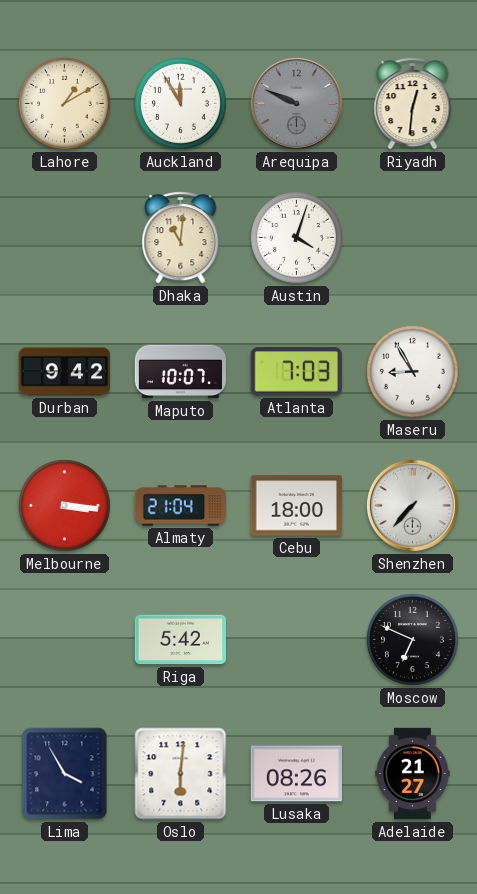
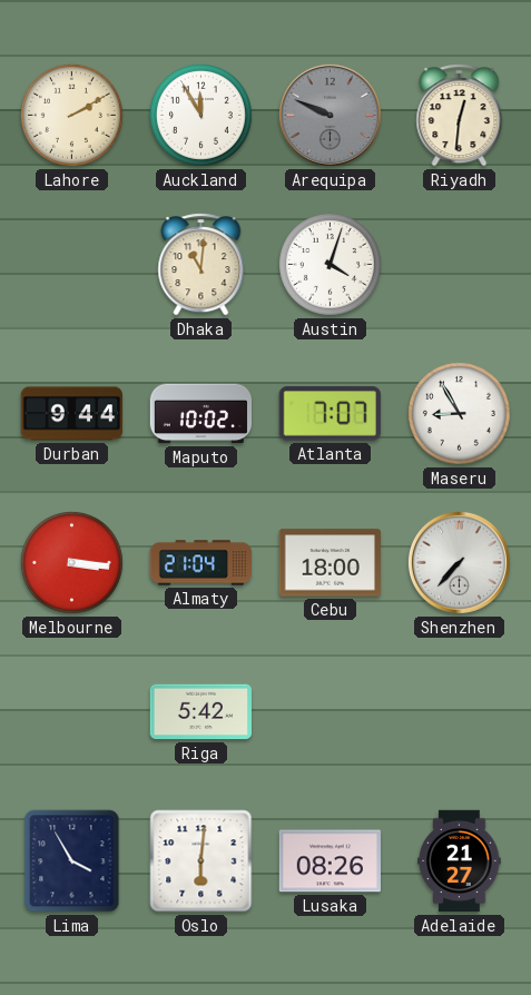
Lahore: 1:10 -> 2:10
Durban: 9:42 -> 9:44
Maputo: 10:07 -> 10:02
Atlanta: 7:03 -> 7:07
Moscow: 6:49 -> none
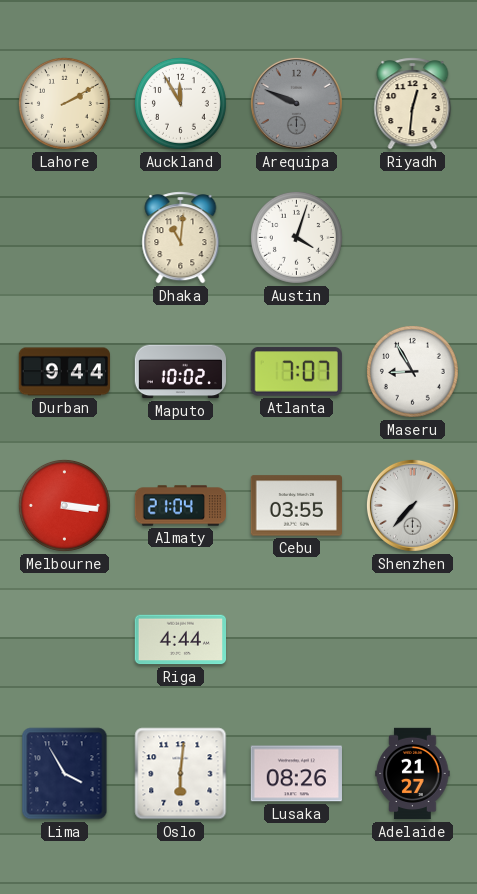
Cebu: 18:00 -> 03:55
Riga: 5:42 -> 4:44
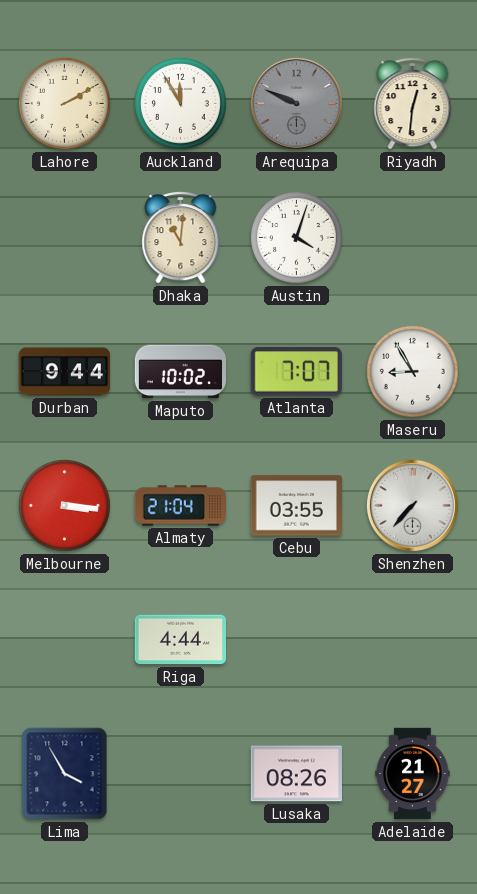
Oslo: 6:01 -> none
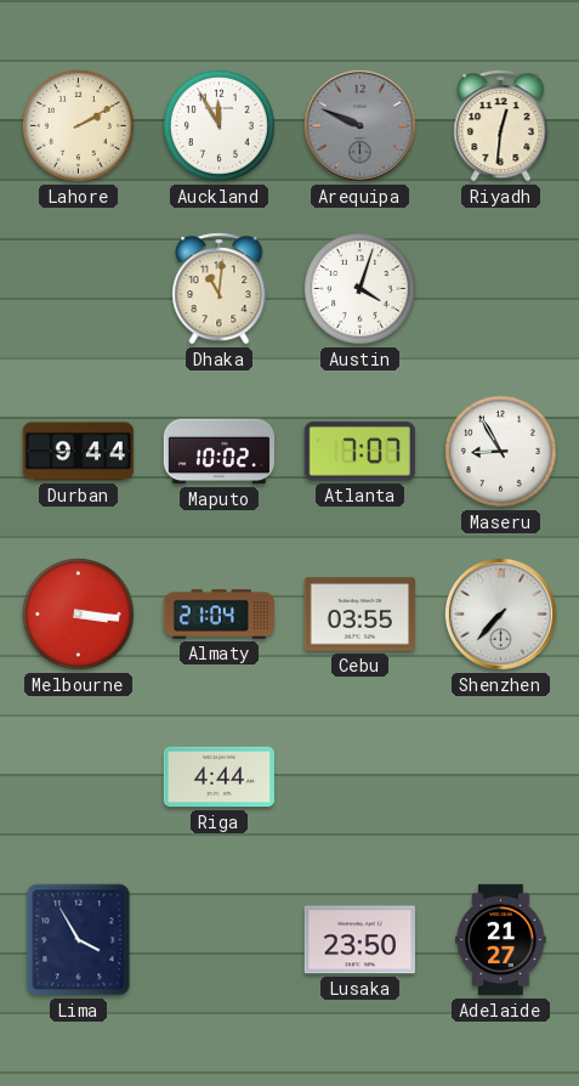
Lusaka: 08:26 -> 23:50
